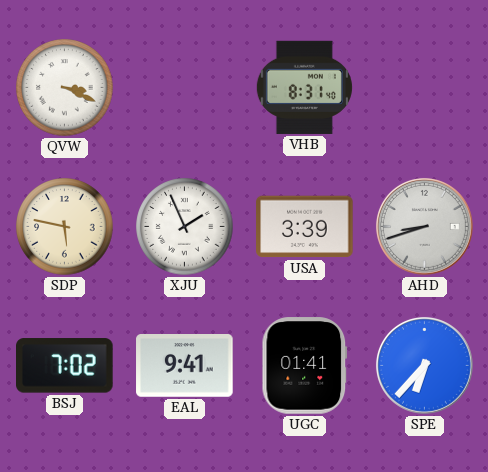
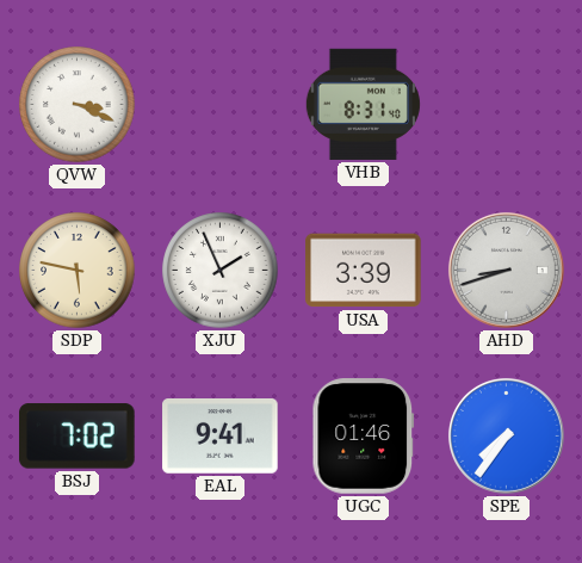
UGC: 01:41 -> 01:46
SPE: 6:37 -> 7:36
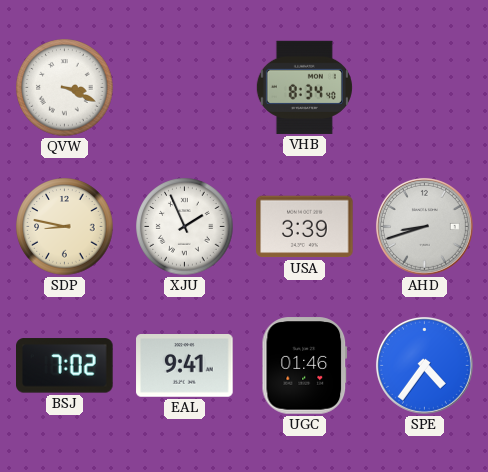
VHB: 8:31 -> 8:34
SDP: 5:47 -> 8:47
SPE: 7:36 -> 4:36
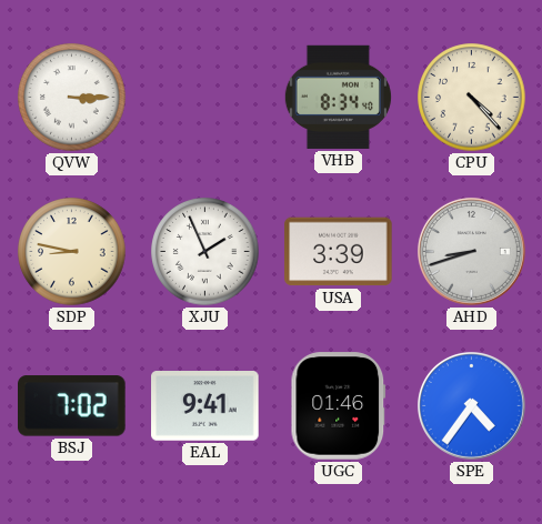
QVW: 3:19 -> 3:15
CPU: none -> 4:23
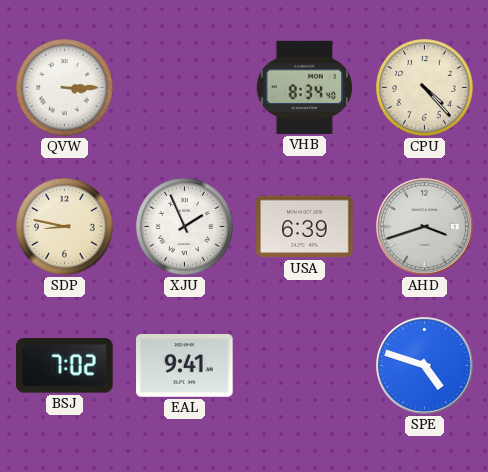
USA: 3:39 -> 6:39
AHD: 8:42 -> 3:42
UGC: 01:46 -> none
SPE: 4:36 -> 4:48
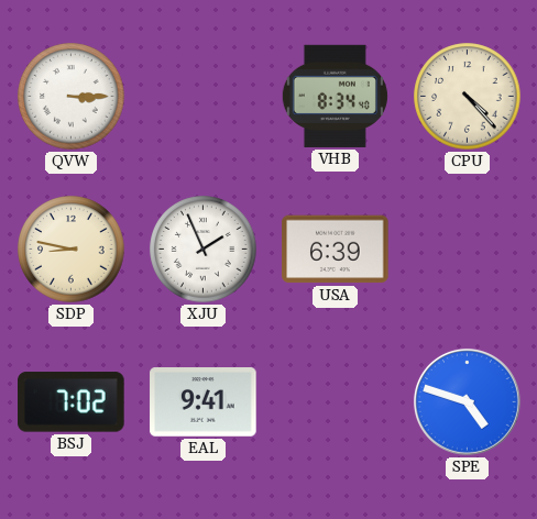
AHD: 3:42 -> none
